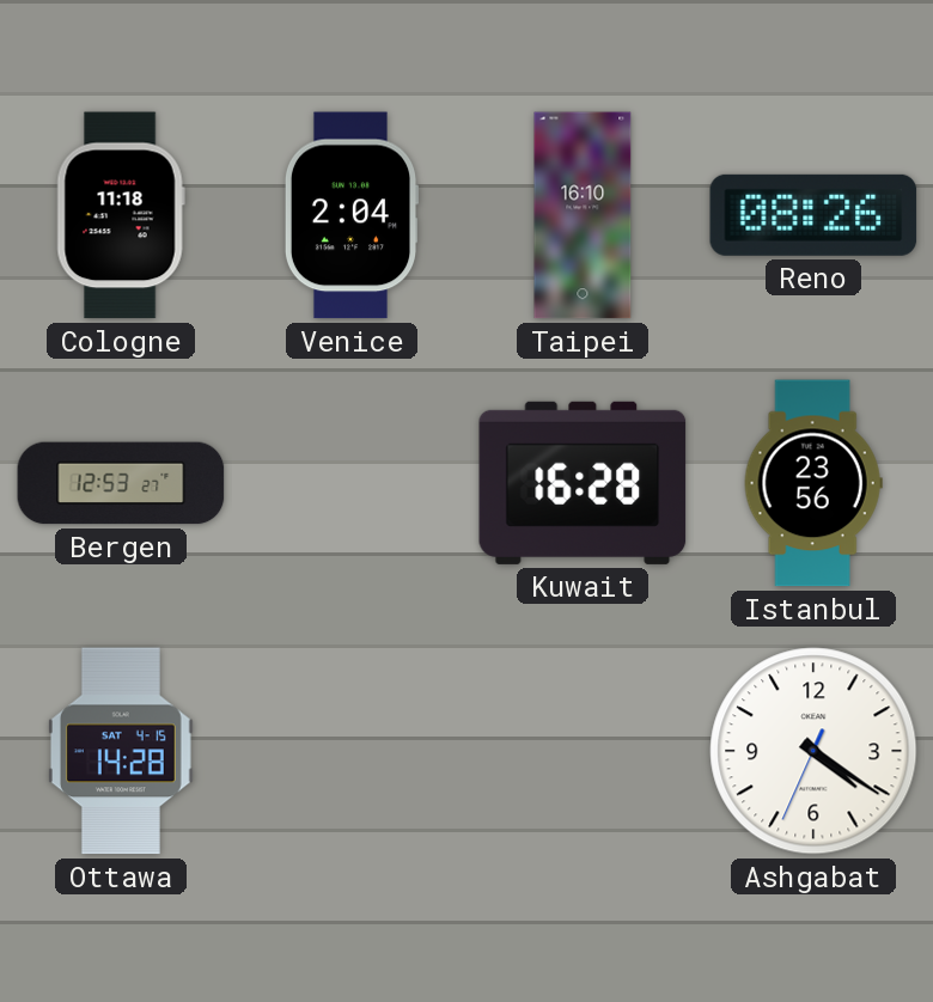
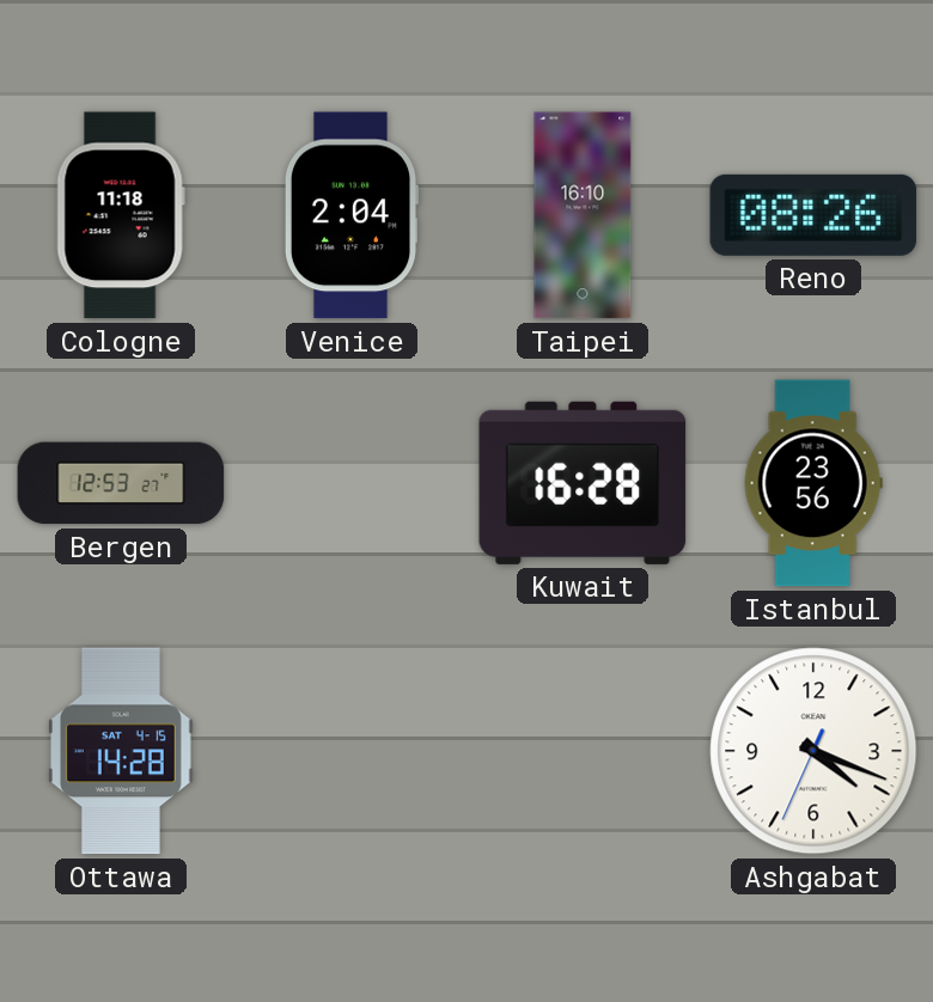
Ashgabat: 4:20 -> 4:18
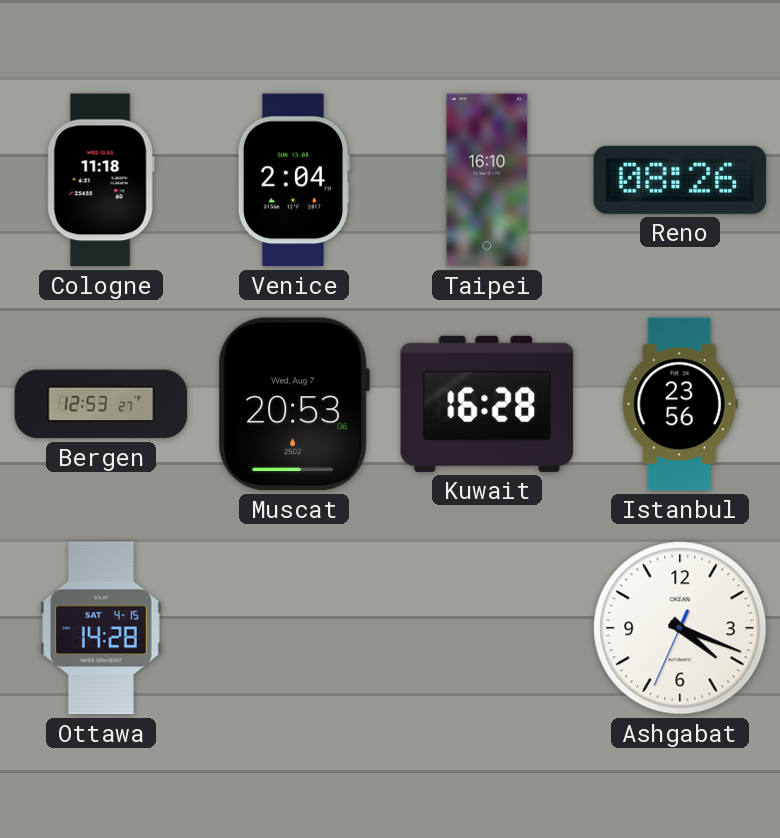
Muscat: none -> 20:53
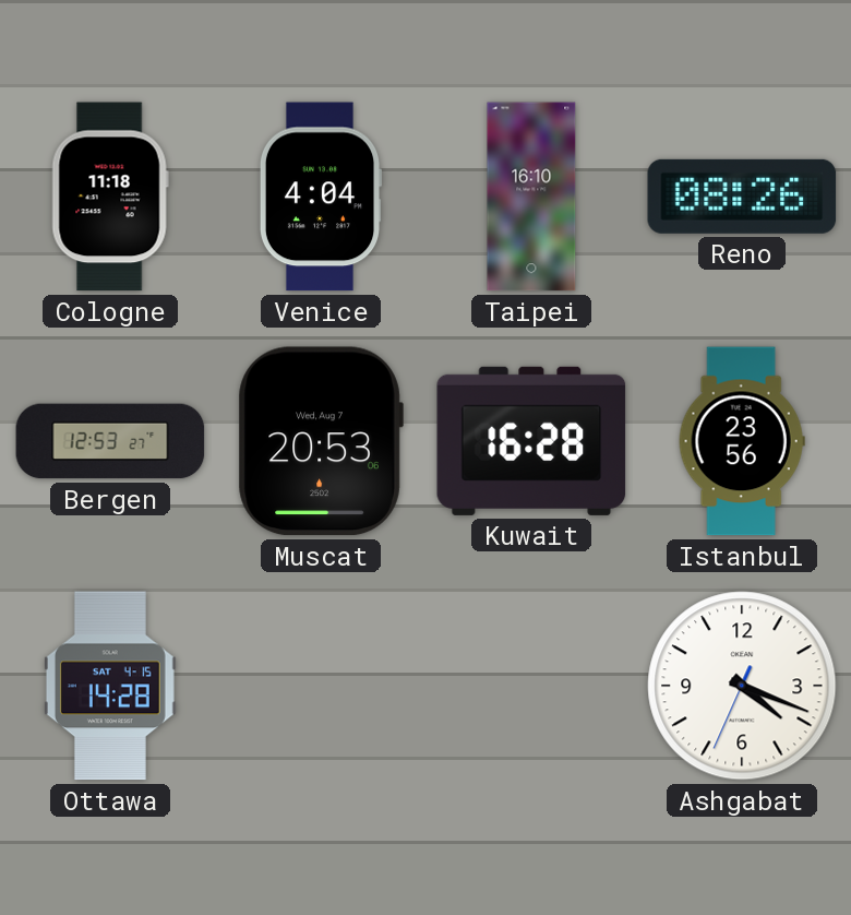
Venice: 2:04 -> 4:04
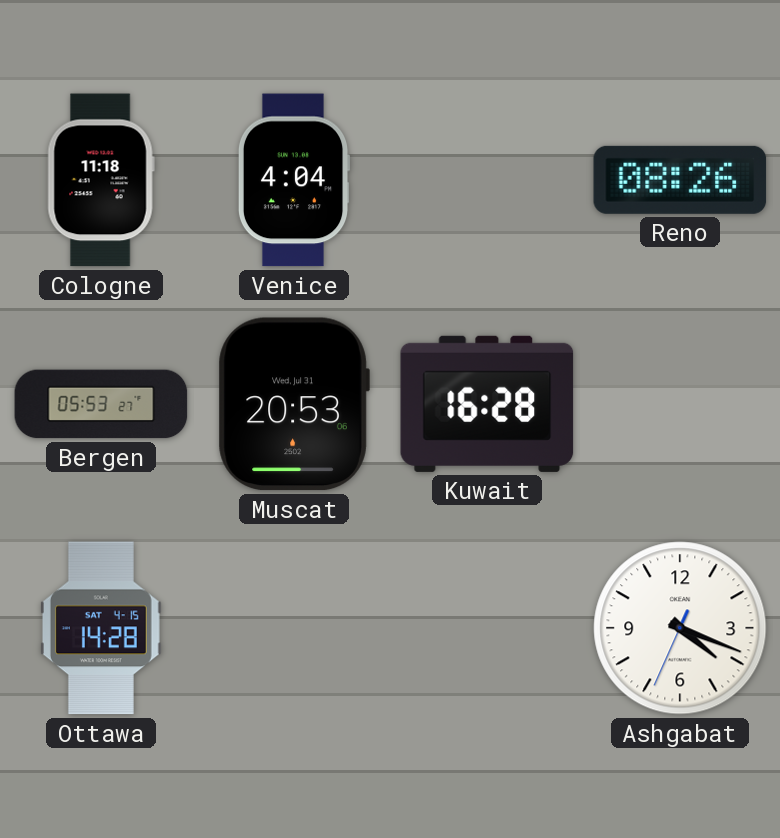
Taipei: 16:10 -> none
Bergen: 12:53 -> 05:53
Muscat date: Wed, Aug 7 -> Wed, Jul 31
Istanbul: 23:56 -> none
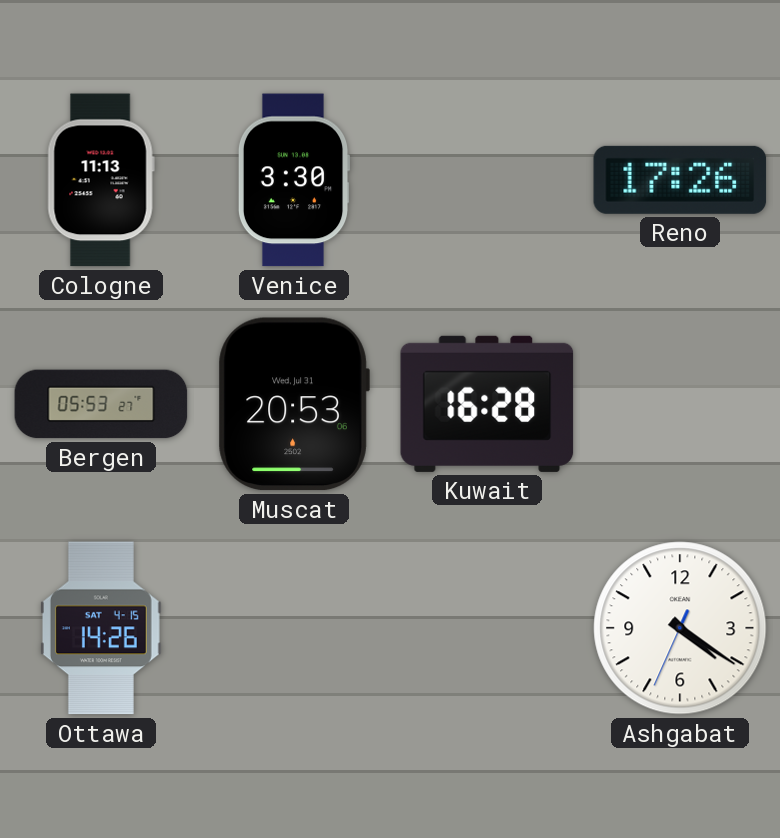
Cologne: 11:18 -> 11:13
Venice: 4:04 -> 3:30
Reno: 08:26 -> 17:26
Ottawa: 14:28 -> 14:26
Ashgabat: 4:18 -> 4:20
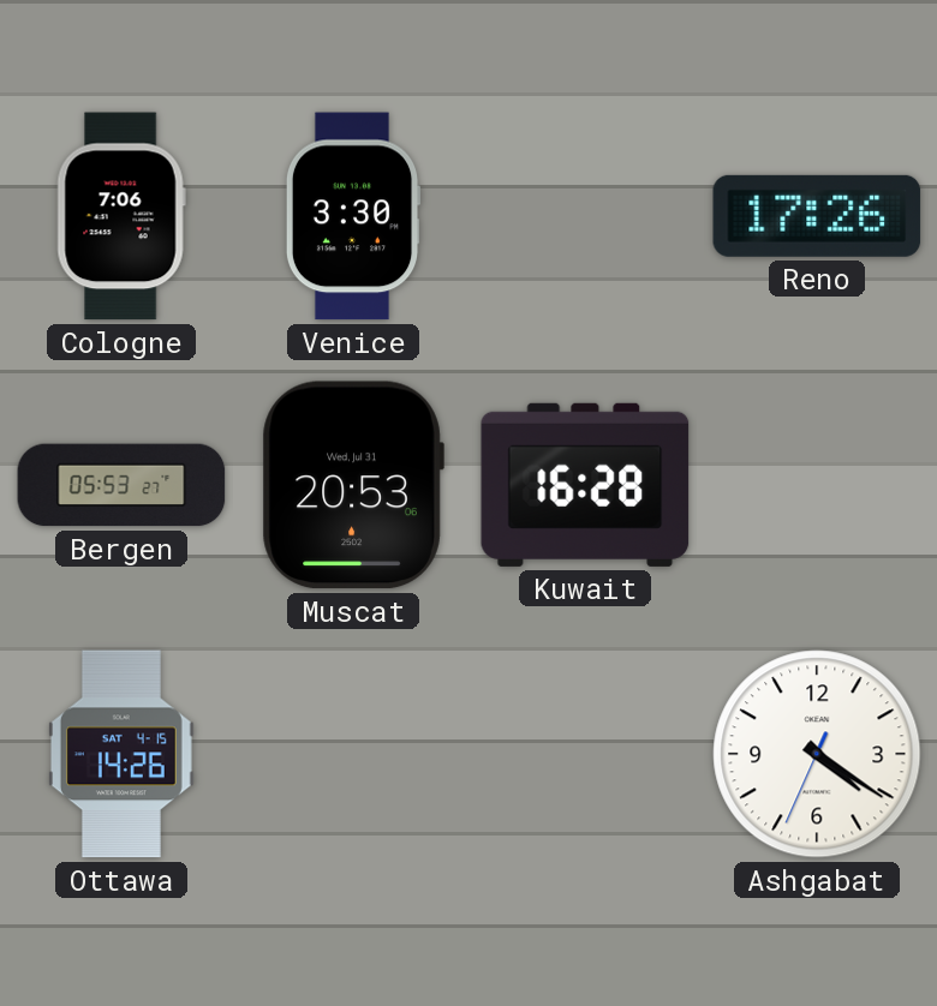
Cologne: 11:13 -> 7:06
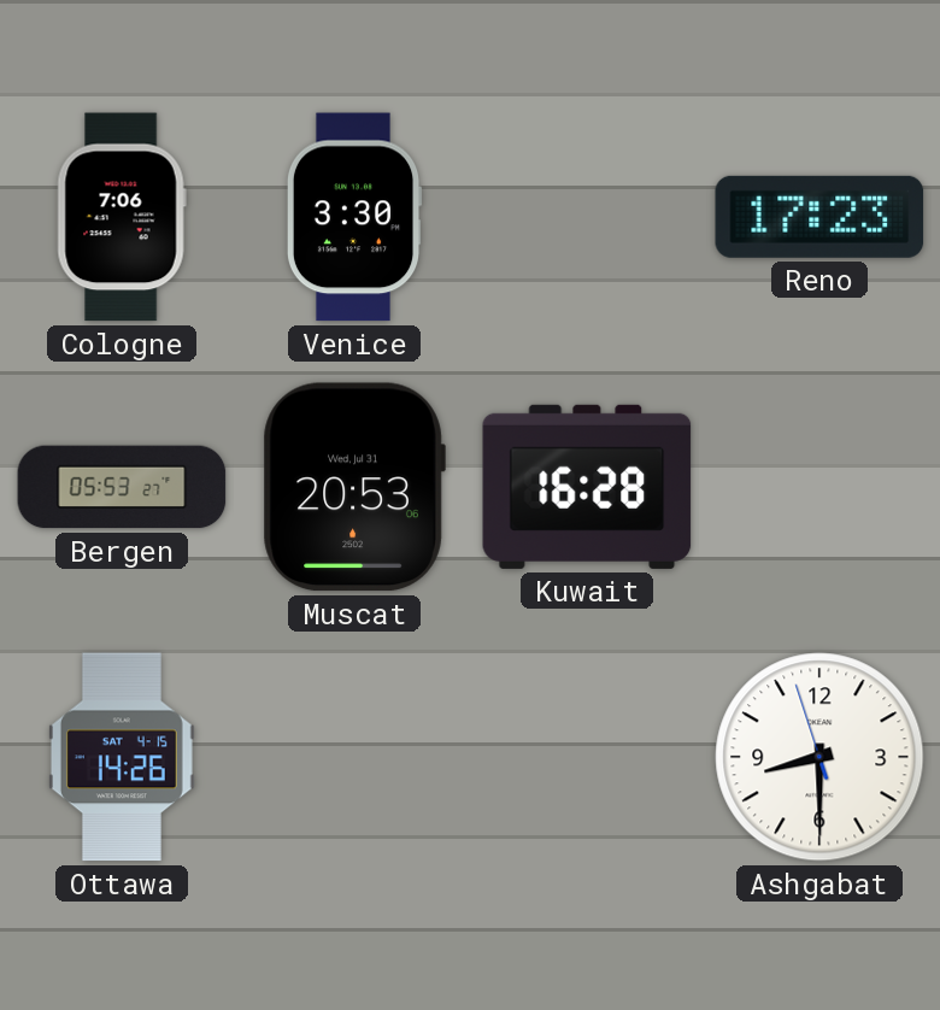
Reno: 17:26 -> 17:23
Ashgabat: 4:20 -> 8:29
